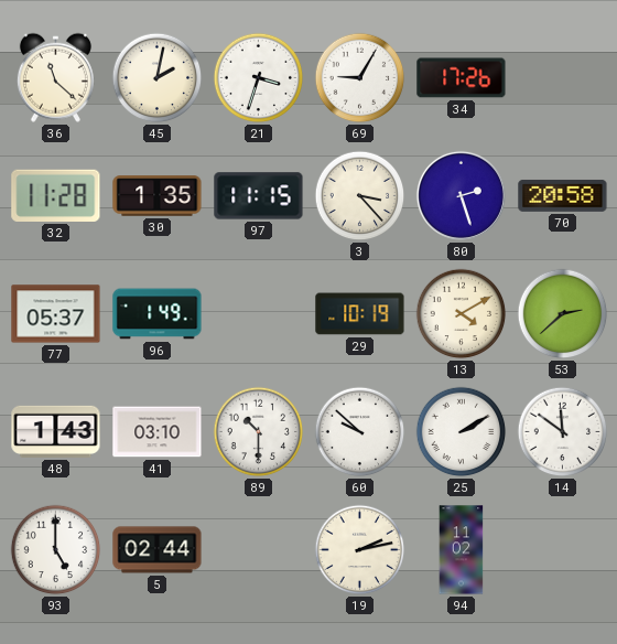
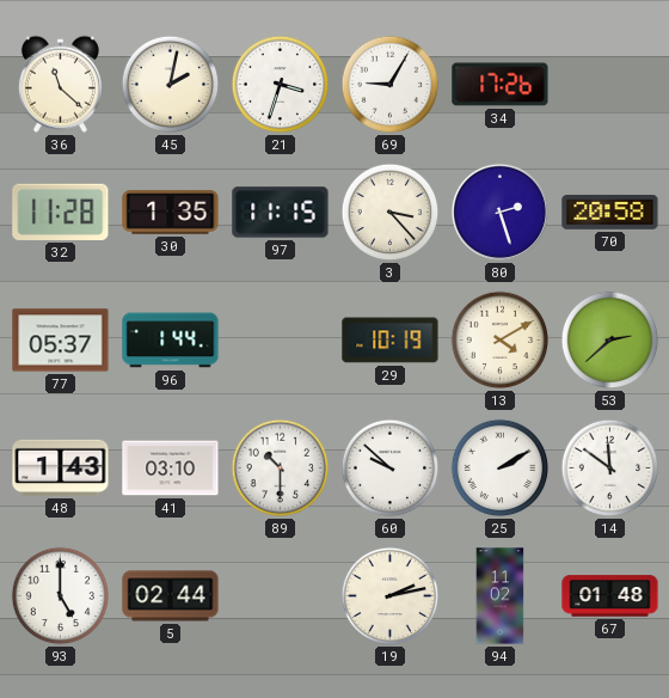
96: 1:49 -> 1:44
67: none -> 01:48
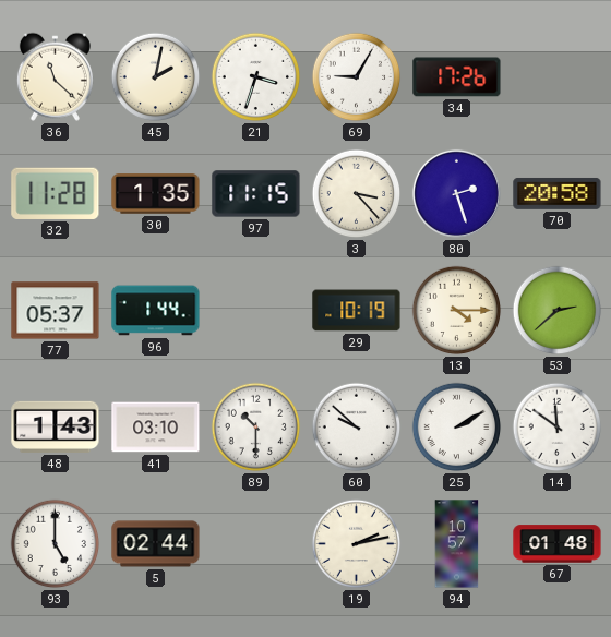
13: 4:10 -> 4:15
94: 11:02 -> 10:57
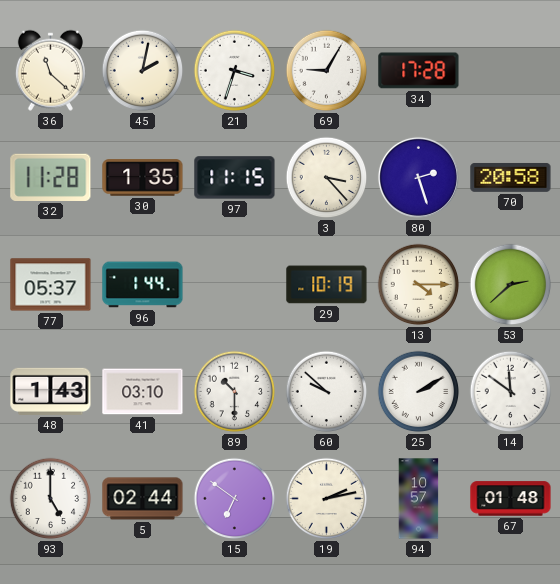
34: 17:26 -> 17:28
15: none -> 6:51
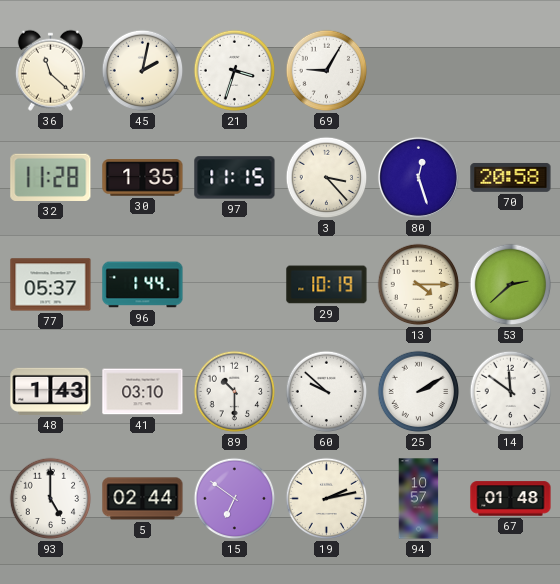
34: 17:28 -> none
80: 2:27 -> 12:27
